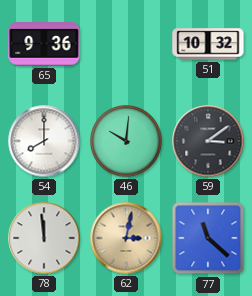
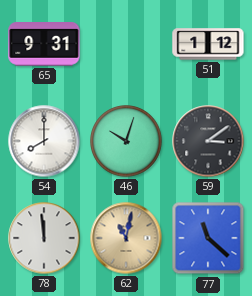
65: 9:36 -> 9:31
51: 10:32 -> 1:12
46: 10:01 -> 10:03
62: 3:02 -> 11:02
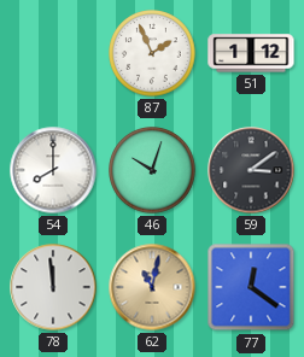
65: 9:31 -> none
87: none -> 1:56
77: 11:22 -> 12:21
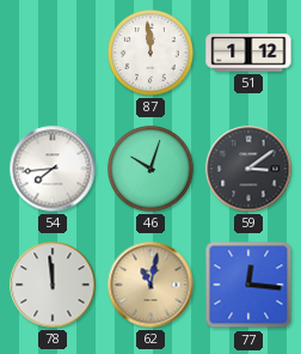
87: 1:56 -> 11:59
54: 8:00 -> 7:44
77: 12:21 -> 12:16
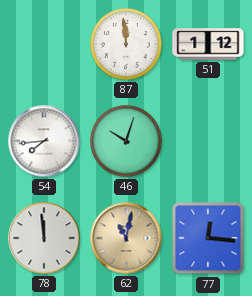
59: 3:09 -> none
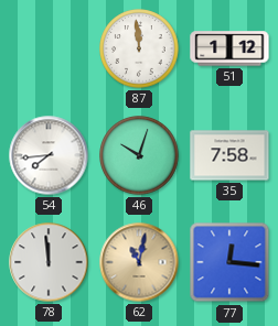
35: none -> 7:58
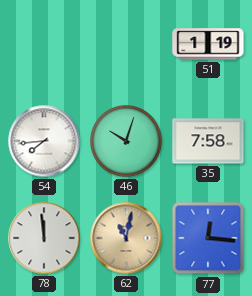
87: 11:59 -> none
51: 1:12 -> 1:19
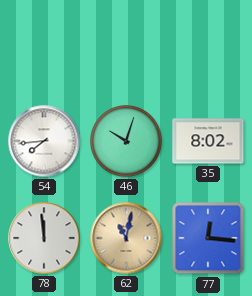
51: 1:19 -> none
35: 7:58 -> 8:02
